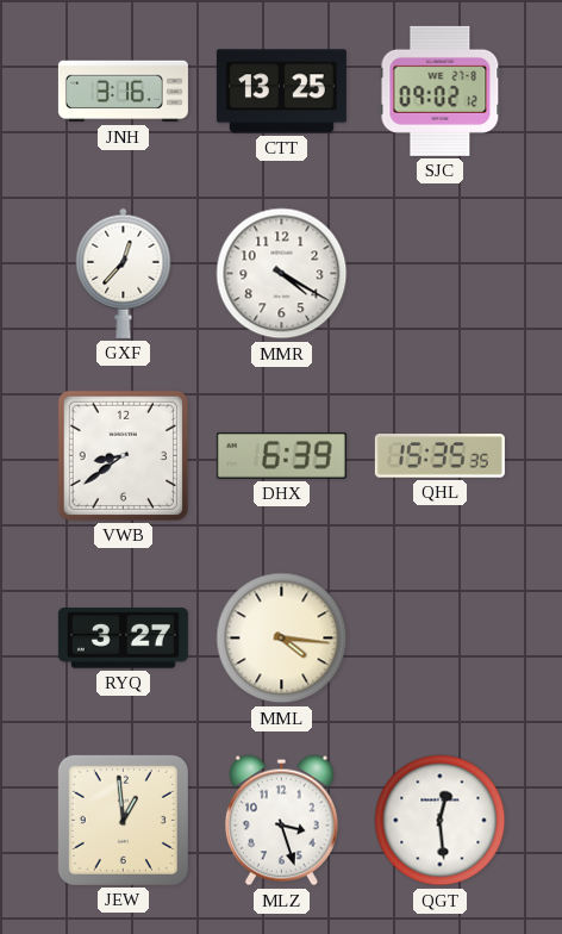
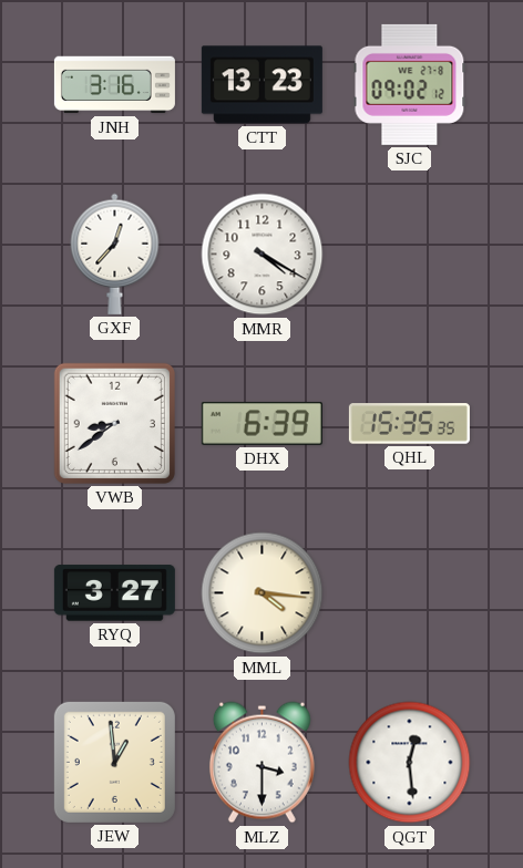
CTT: 13:25 -> 13:23
MLZ: 3:27 -> 3:30
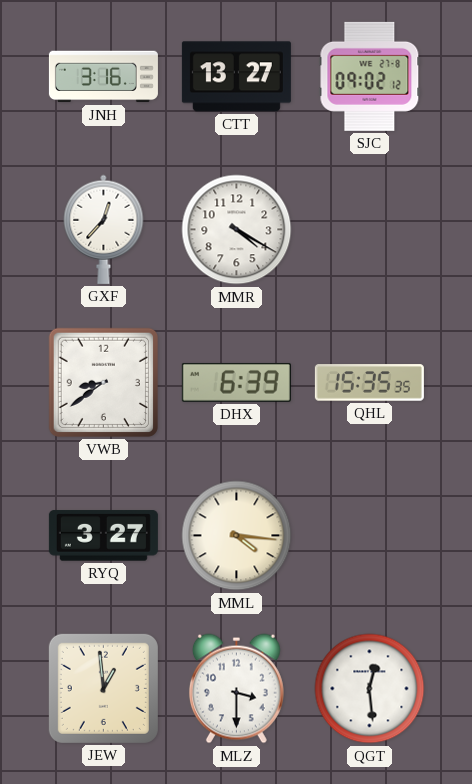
CTT: 13:23 -> 13:27
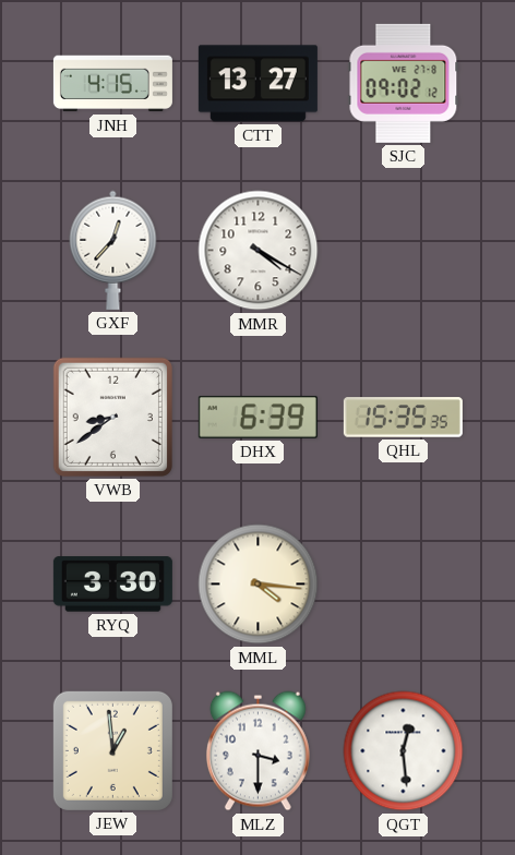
JNH: 3:16 -> 4:15
RYQ: 3:27 -> 3:30
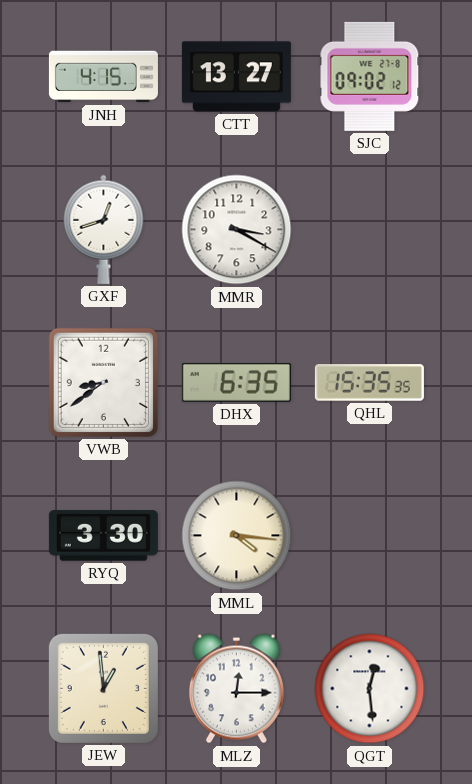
GXF: 12:37 -> 12:42
MMR: 4:20 -> 3:20
DHX: 6:39 -> 6:35
MLZ: 3:30 -> 12:15
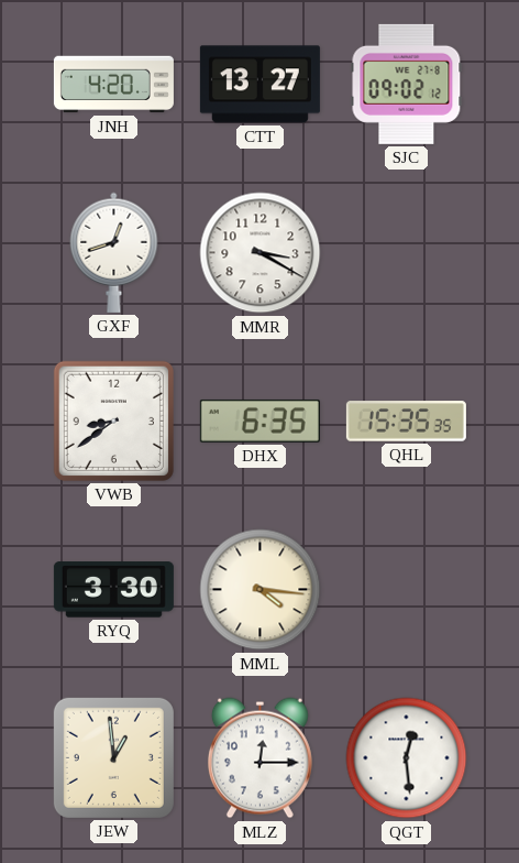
JNH: 4:15 -> 4:20
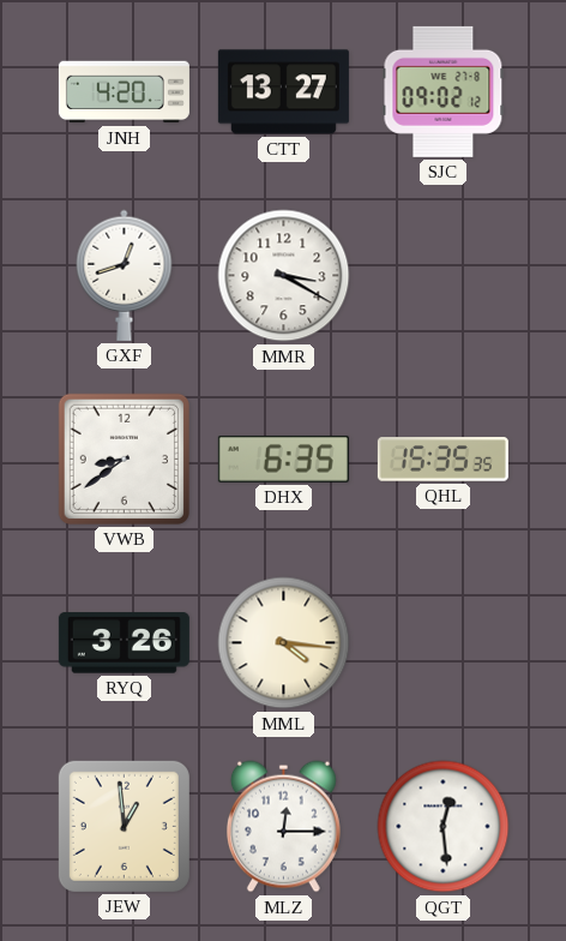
RYQ: 3:30 -> 3:26
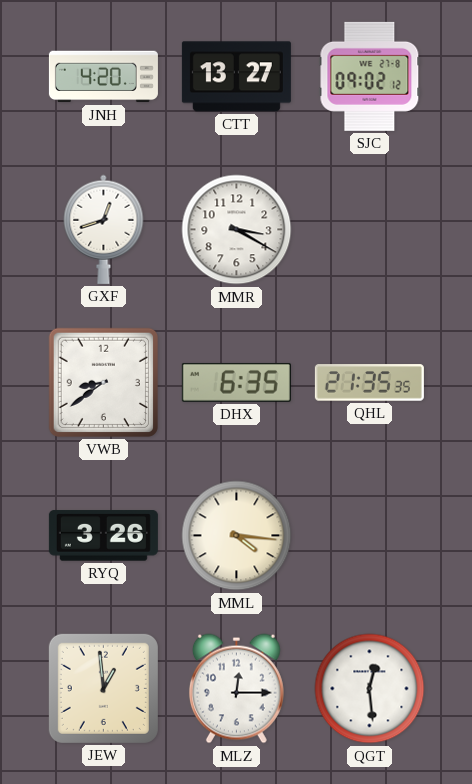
QHL: 15:35 -> 21:35
